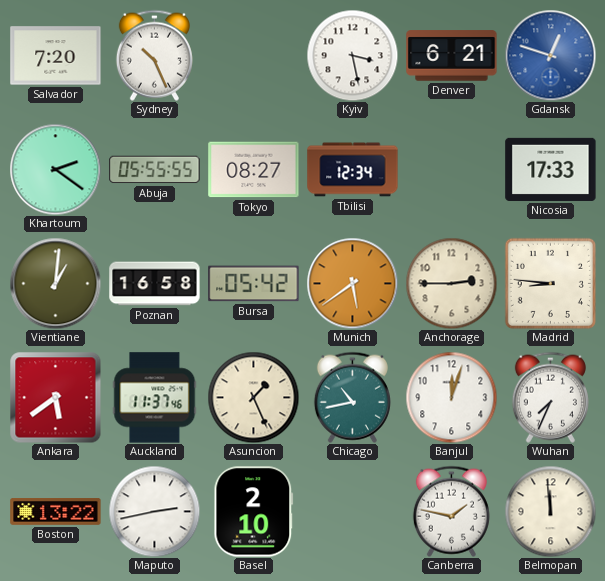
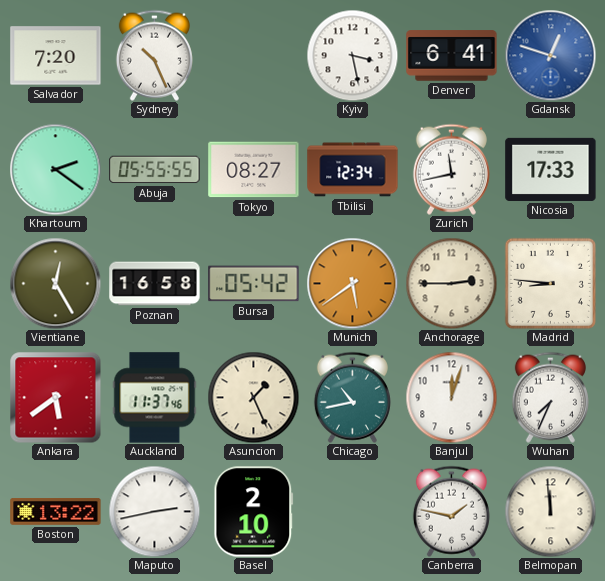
Denver: 6:21 -> 6:41
Zurich: none -> 11:43
Vientiane: 1:01 -> 12:25
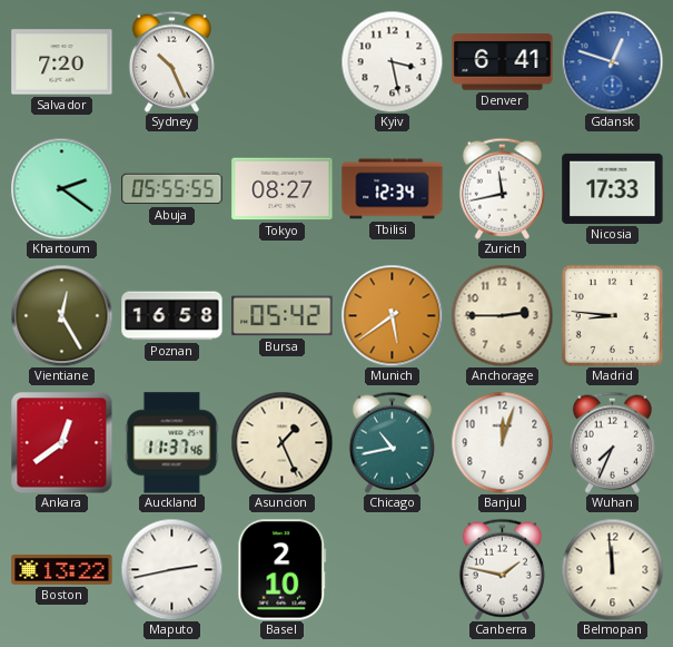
Ankara: 5:39 -> 12:39
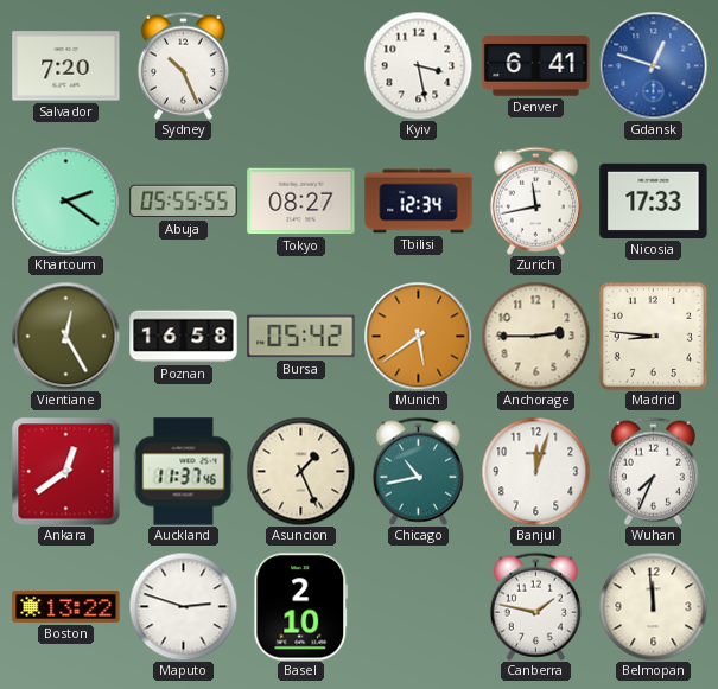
Maputo: 2:43 -> 2:48
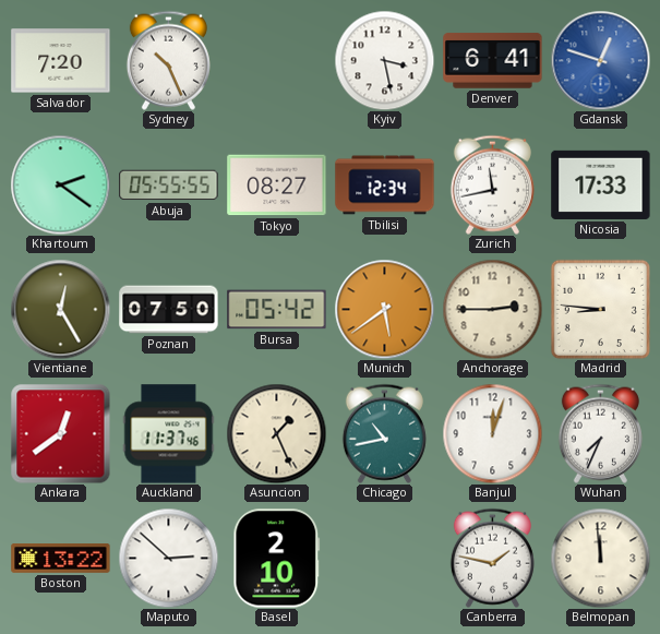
Poznan: 16:58 -> 07:50
Maputo: 2:48 -> 2:52
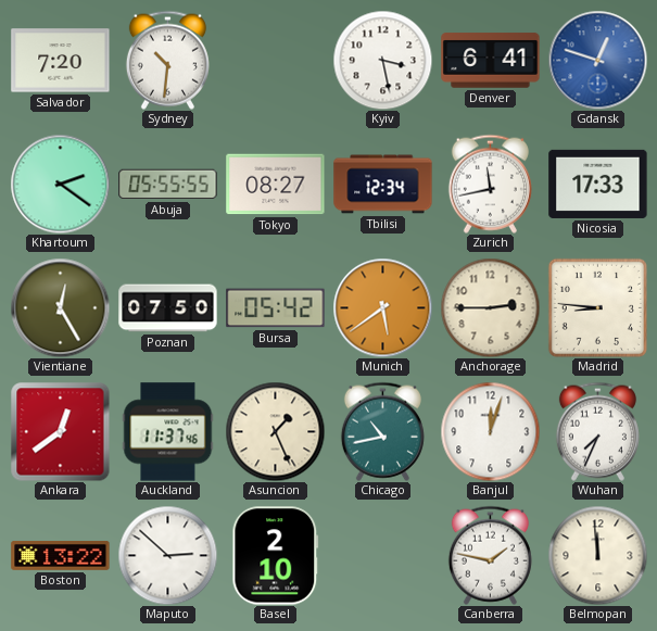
Sydney: 10:26 -> 10:31
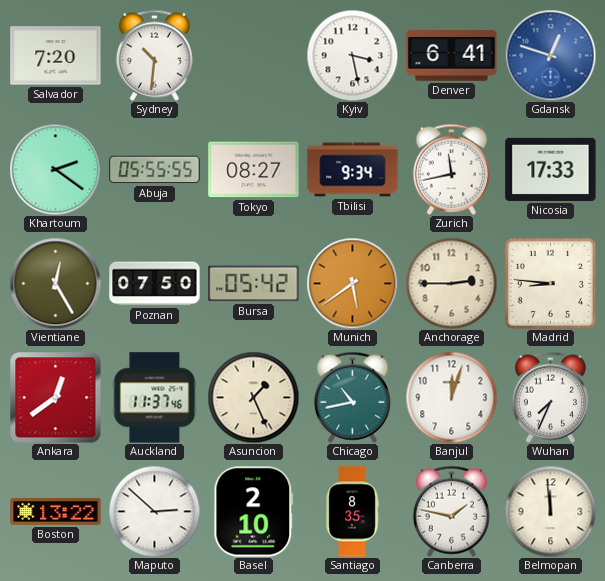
Tbilisi: 12:34 -> 9:34
Santiago: none -> 8:35
